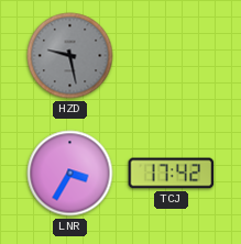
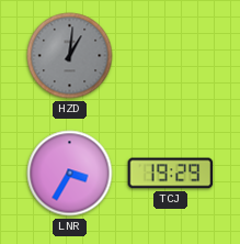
HZD: 9:28 -> 1:01
TCJ: 17:42 -> 19:29
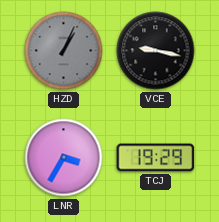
HZD: 1:01 -> 1:04
VCE: none -> 9:17
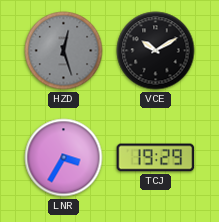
HZD: 1:04 -> 12:27
VCE: 9:17 -> 10:10
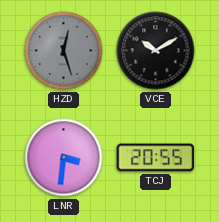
LNR: 3:35 -> 3:31
TCJ: 19:29 -> 20:55
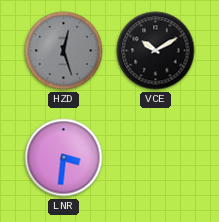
TCJ: 20:55 -> none
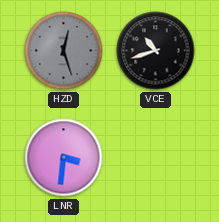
VCE: 10:10 -> 10:42
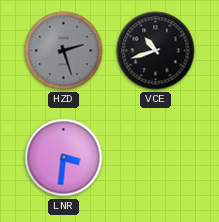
HZD: 12:27 -> 2:27
